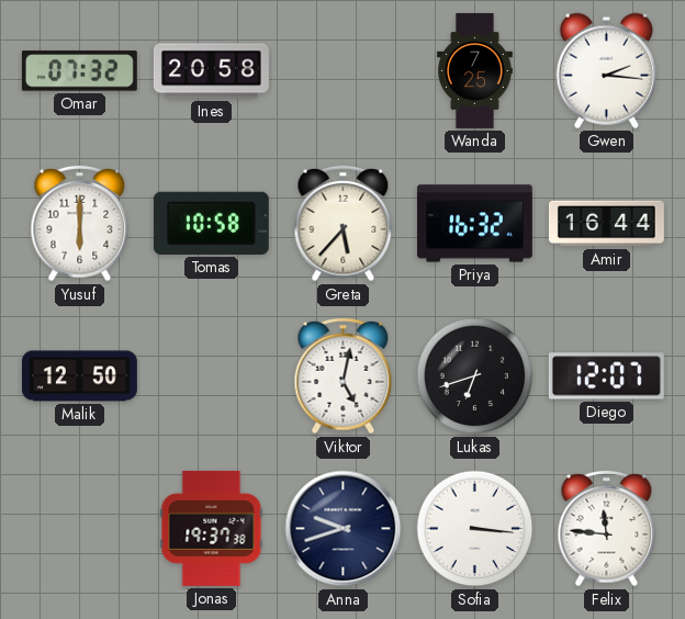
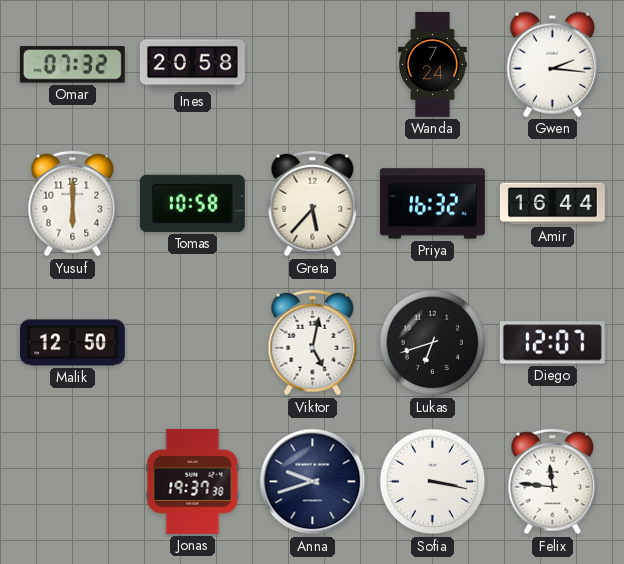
Wanda: 7:25 -> 7:24
Sofia: 3:16 -> 3:17
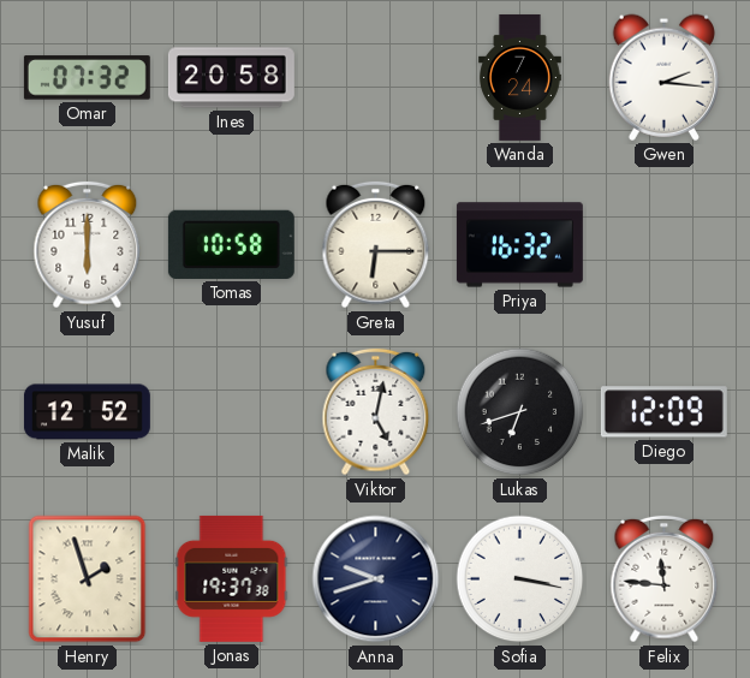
Greta: 5:37 -> 6:15
Amir: 16:44 -> none
Malik: 12:50 -> 12:52
Diego: 12:07 -> 12:09
Henry: none -> 1:57
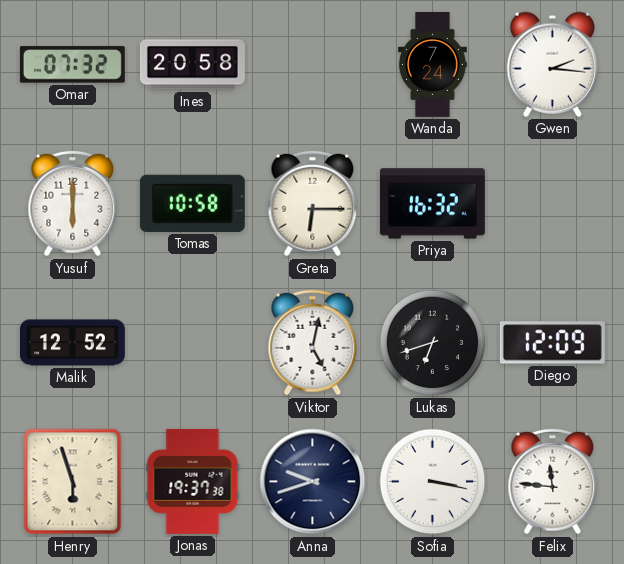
Henry: 1:57 -> 5:57
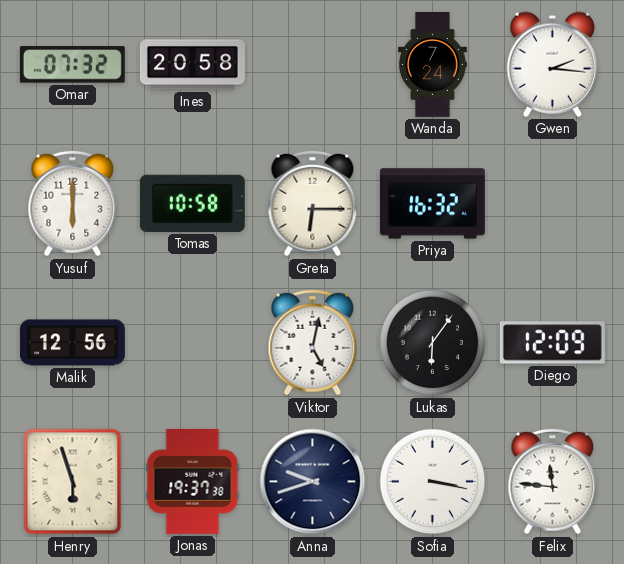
Malik: 12:52 -> 12:56
Lukas: 6:42 -> 6:06
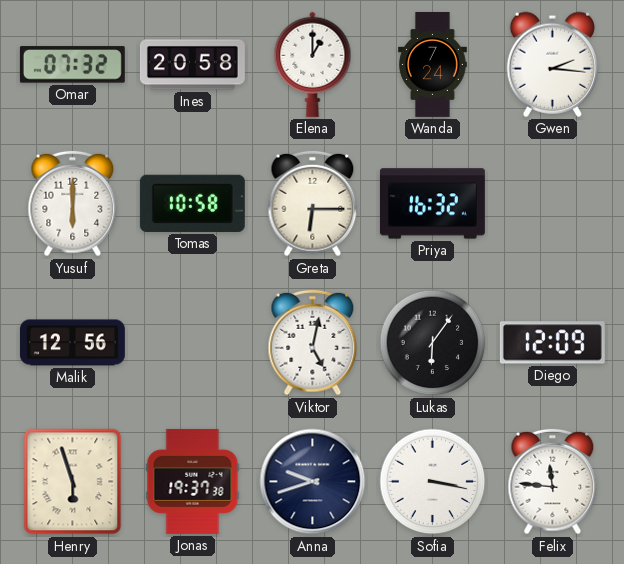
Elena: none -> 1:00
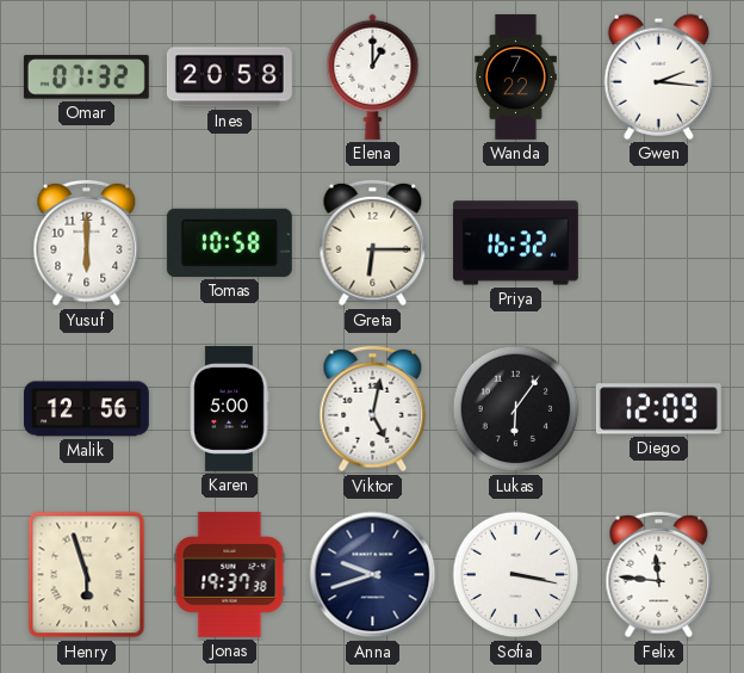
Wanda: 7:24 -> 7:22
Karen: none -> 5:00
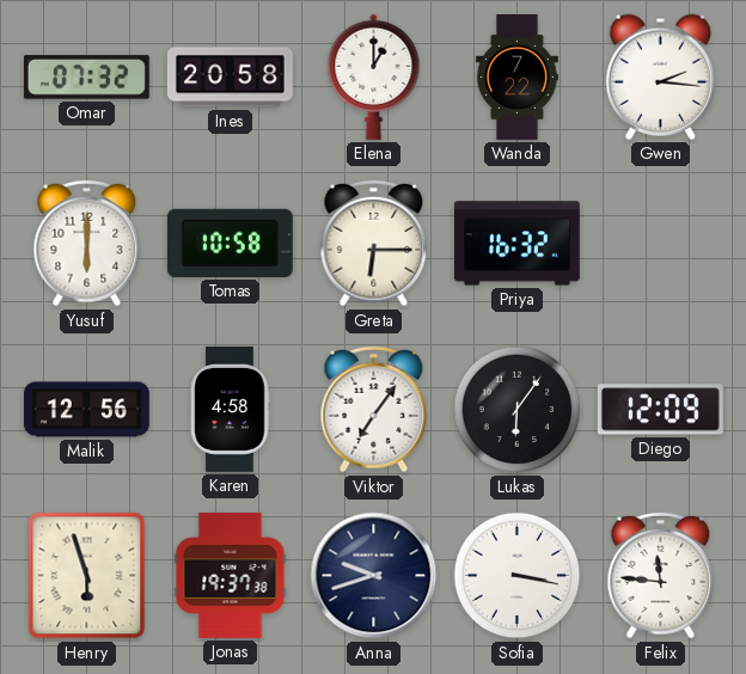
Karen: 5:00 -> 4:58
Viktor: 5:02 -> 7:06
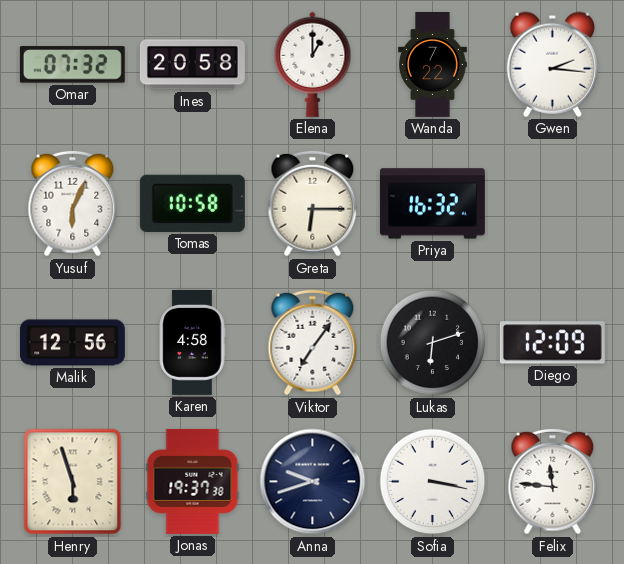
Yusuf: 6:00 -> 6:04
Lukas: 6:06 -> 6:12
